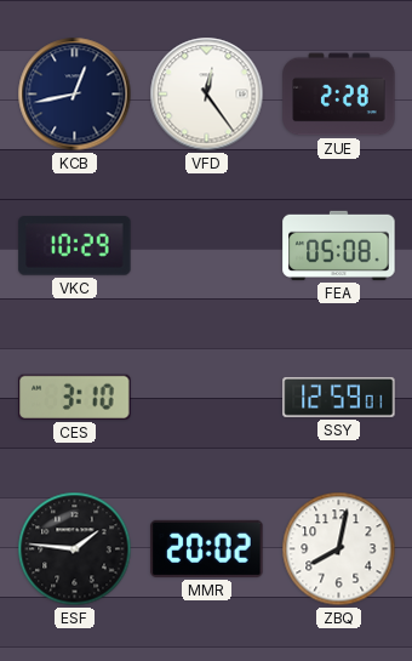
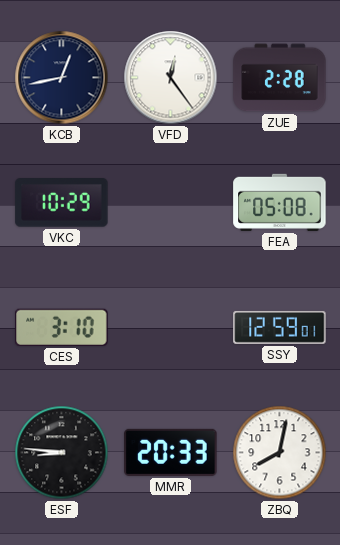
ESF: 1:46 -> 8:46
MMR: 20:02 -> 20:33
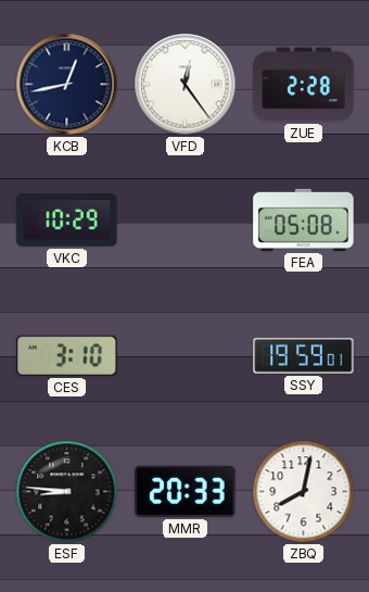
SSY: 12:59 -> 19:59
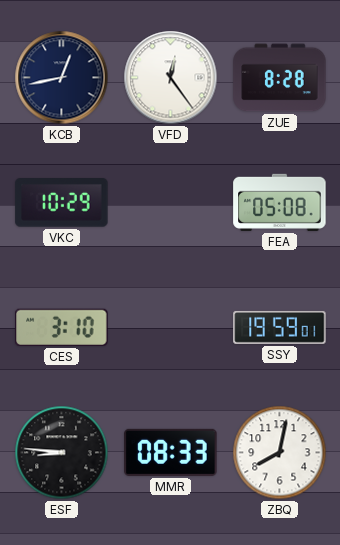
ZUE: 2:28 -> 8:28
MMR: 20:33 -> 08:33
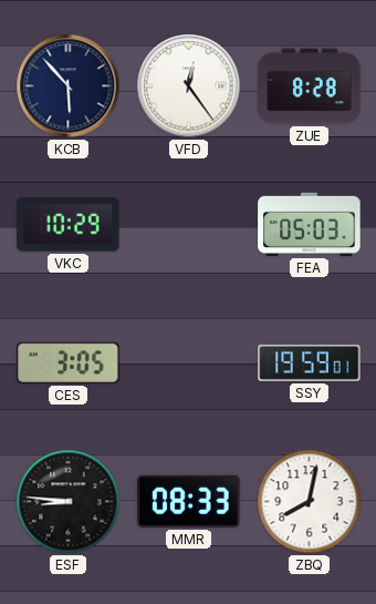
KCB: 12:43 -> 5:53
FEA: 05:08 -> 05:03
CES: 3:10 -> 3:05
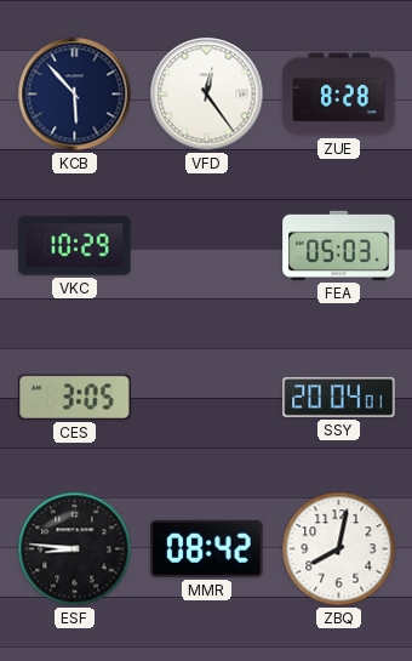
SSY: 19:59 -> 20:04
MMR: 08:33 -> 08:42
